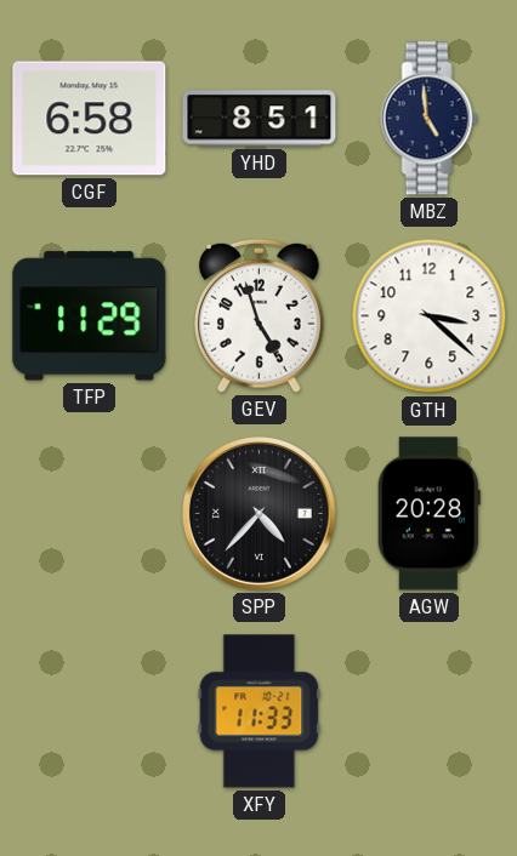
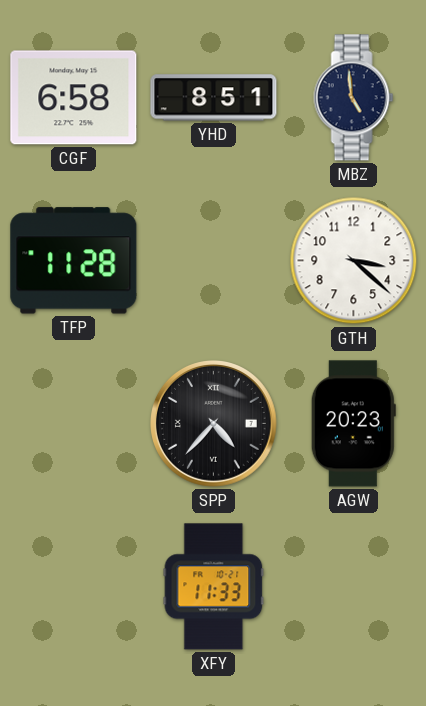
TFP: 11:29 -> 11:28
GEV: 4:57 -> none
AGW: 20:28 -> 20:23
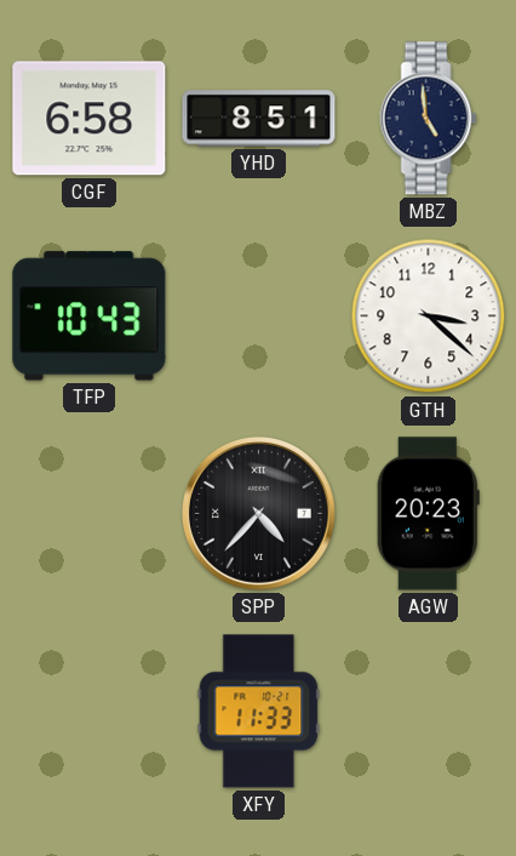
TFP: 11:28 -> 10:43
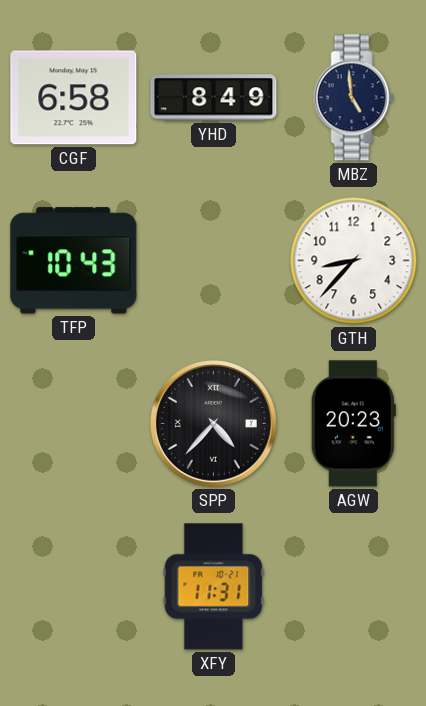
YHD: 8:51 -> 8:49
GTH: 3:22 -> 8:37
XFY: 11:33 -> 11:31
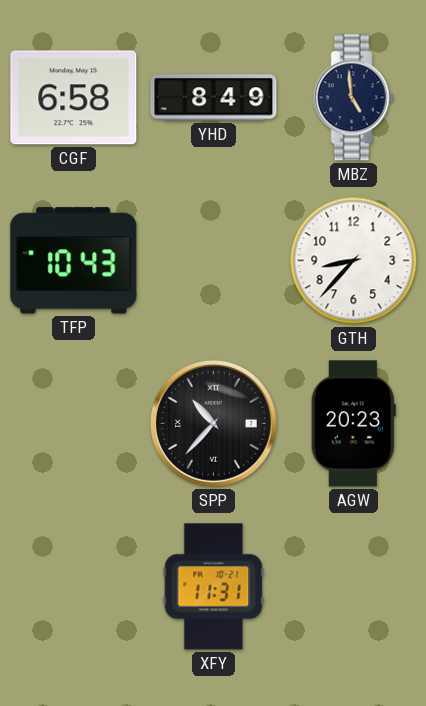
SPP: 4:37 -> 10:37
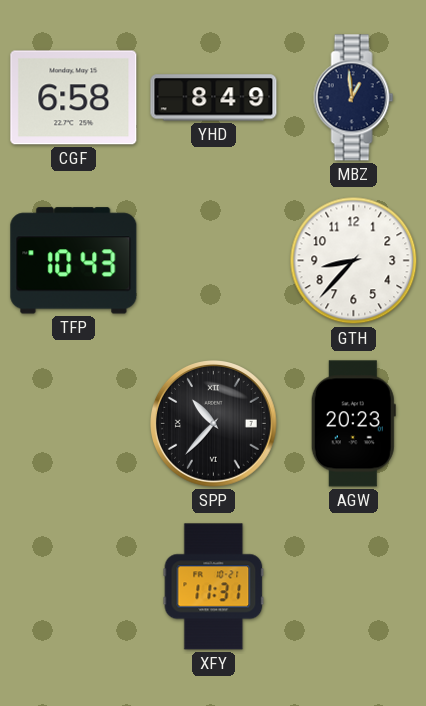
MBZ: 4:59 -> 12:59
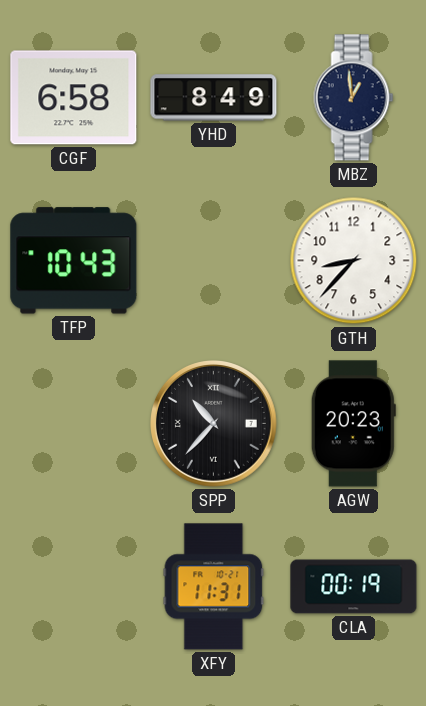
CLA: none -> 00:19
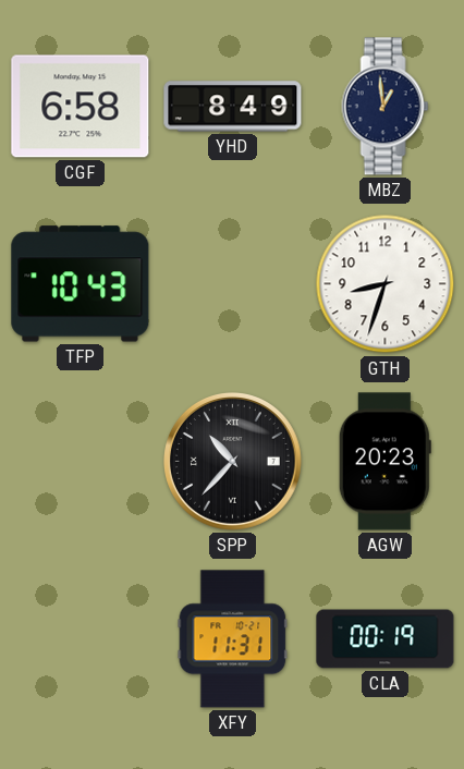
GTH: 8:37 -> 8:33
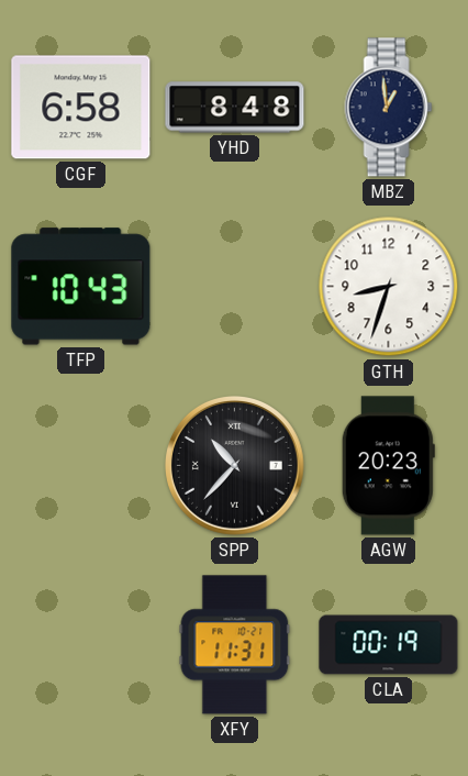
YHD: 8:49 -> 8:48
